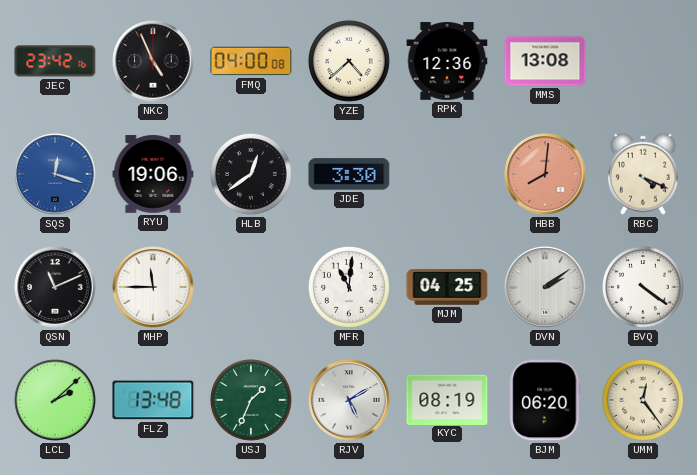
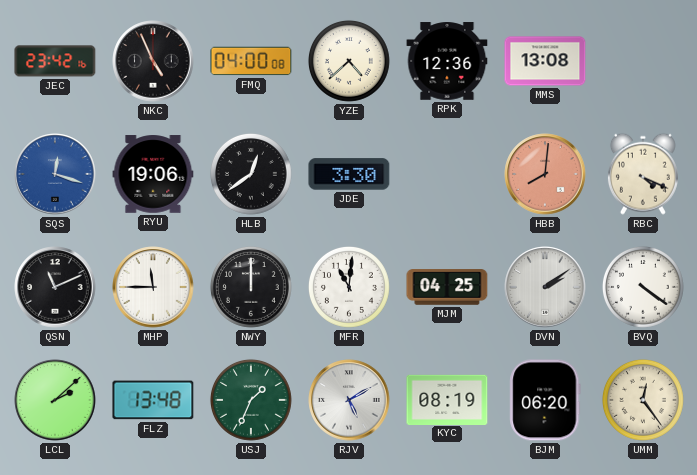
NWY: none -> 12:00
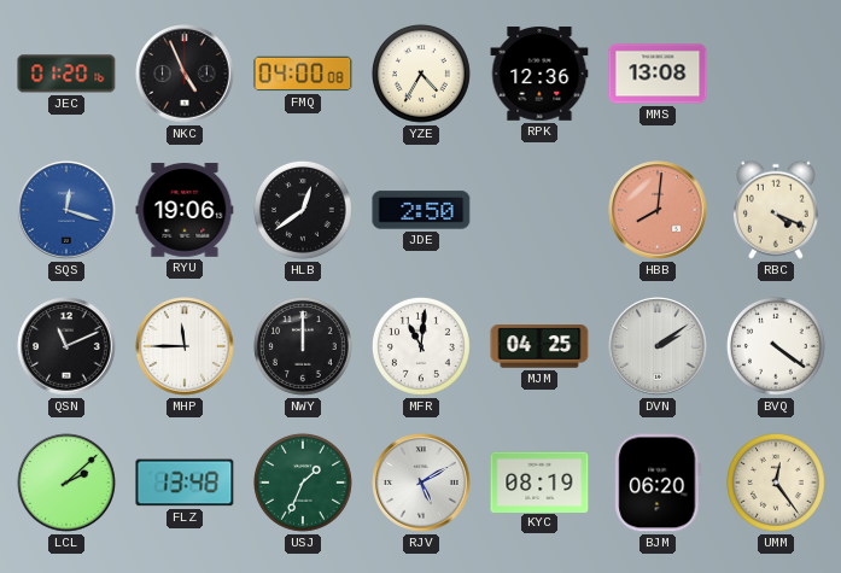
JEC: 23:42 -> 01:20
YZE: 4:38 -> 4:35
JDE: 3:30 -> 2:50
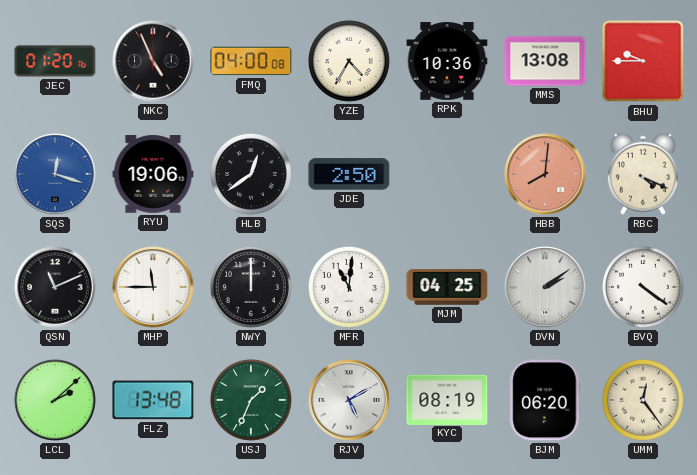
RPK: 12:36 -> 10:36
BHU: none -> 9:45
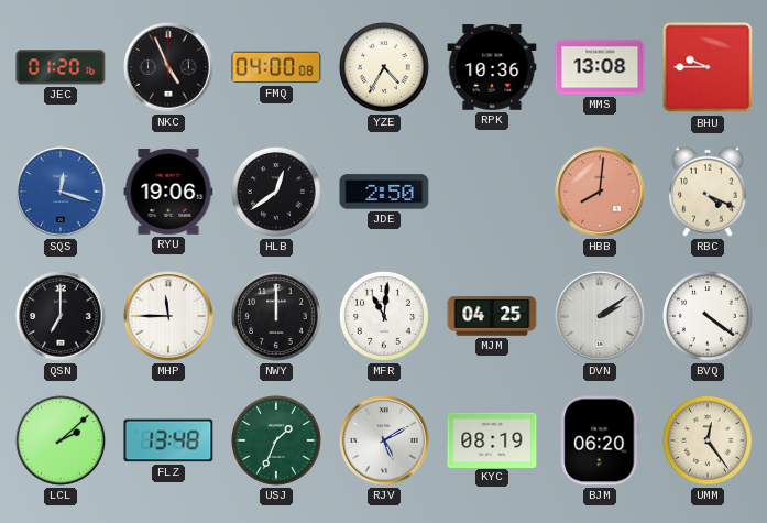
QSN: 11:11 -> 7:00
